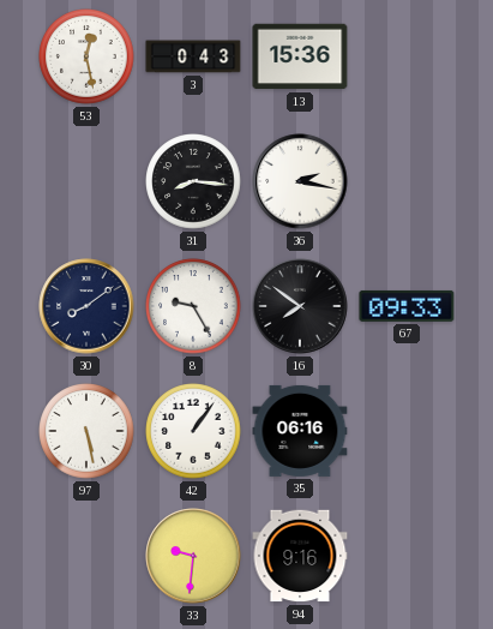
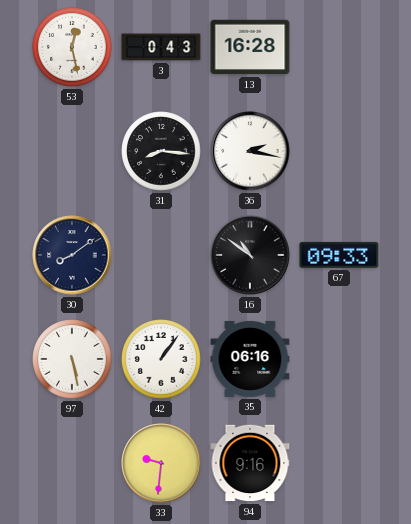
13: 15:36 -> 16:28
8: 9:25 -> none
16: 7:51 -> 10:51
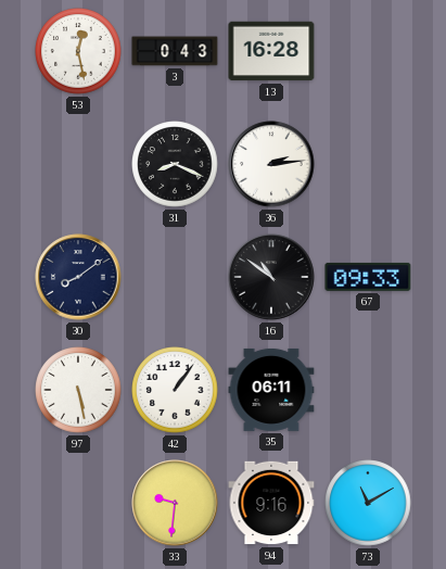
31: 8:16 -> 8:19
36: 2:17 -> 2:14
35: 06:16 -> 06:11
73: none -> 11:10
